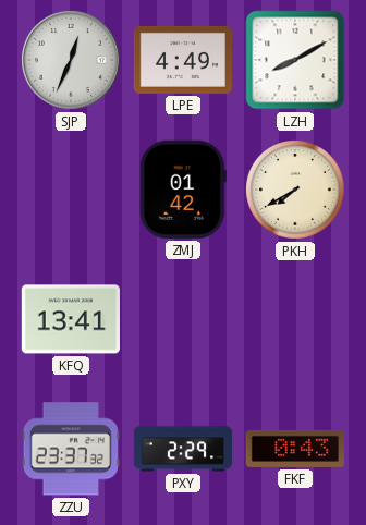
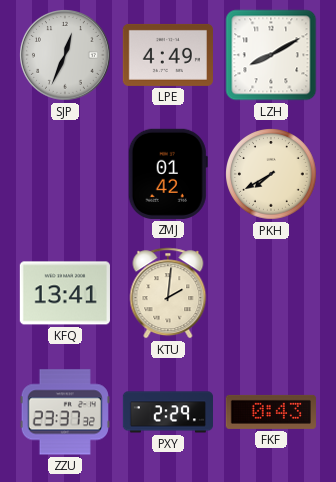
KTU: none -> 2:01
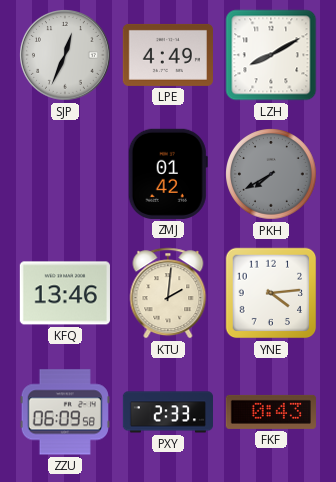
PKH dial: cream -> grey
KFQ: 13:41 -> 13:46
YNE: none -> 4:14
ZZU: 23:37 -> 06:09
PXY: 2:29 -> 2:33
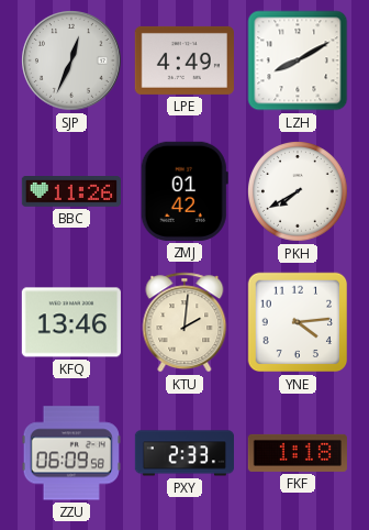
BBC: none -> 11:26
PKH dial: grey -> white
FKF: 0:43 -> 1:18
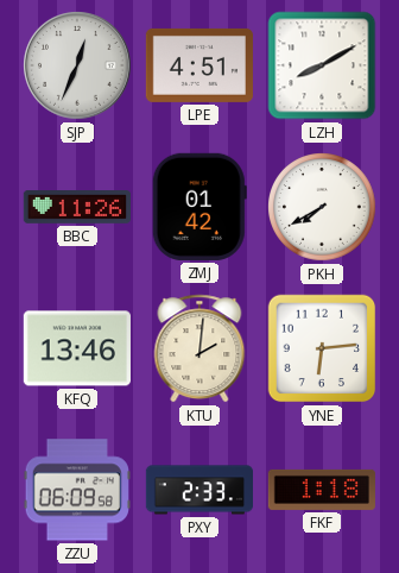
LPE: 4:49 -> 4:51
YNE: 4:14 -> 6:14
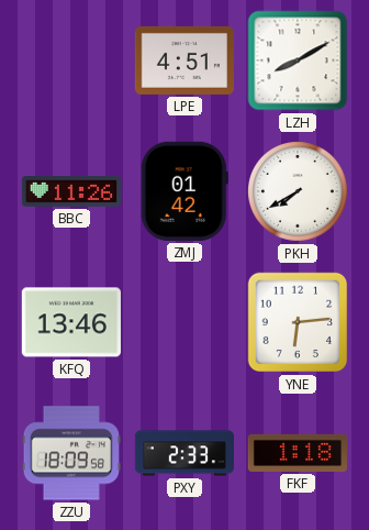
SJP: 12:34 -> none
KTU: 2:01 -> none
ZZU: 06:09 -> 18:09
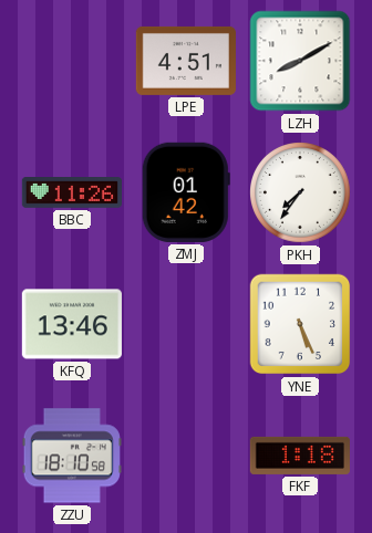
PKH: 7:40 -> 7:36
YNE: 6:14 -> 5:26
ZZU: 18:09 -> 18:10
PXY: 2:33 -> none
